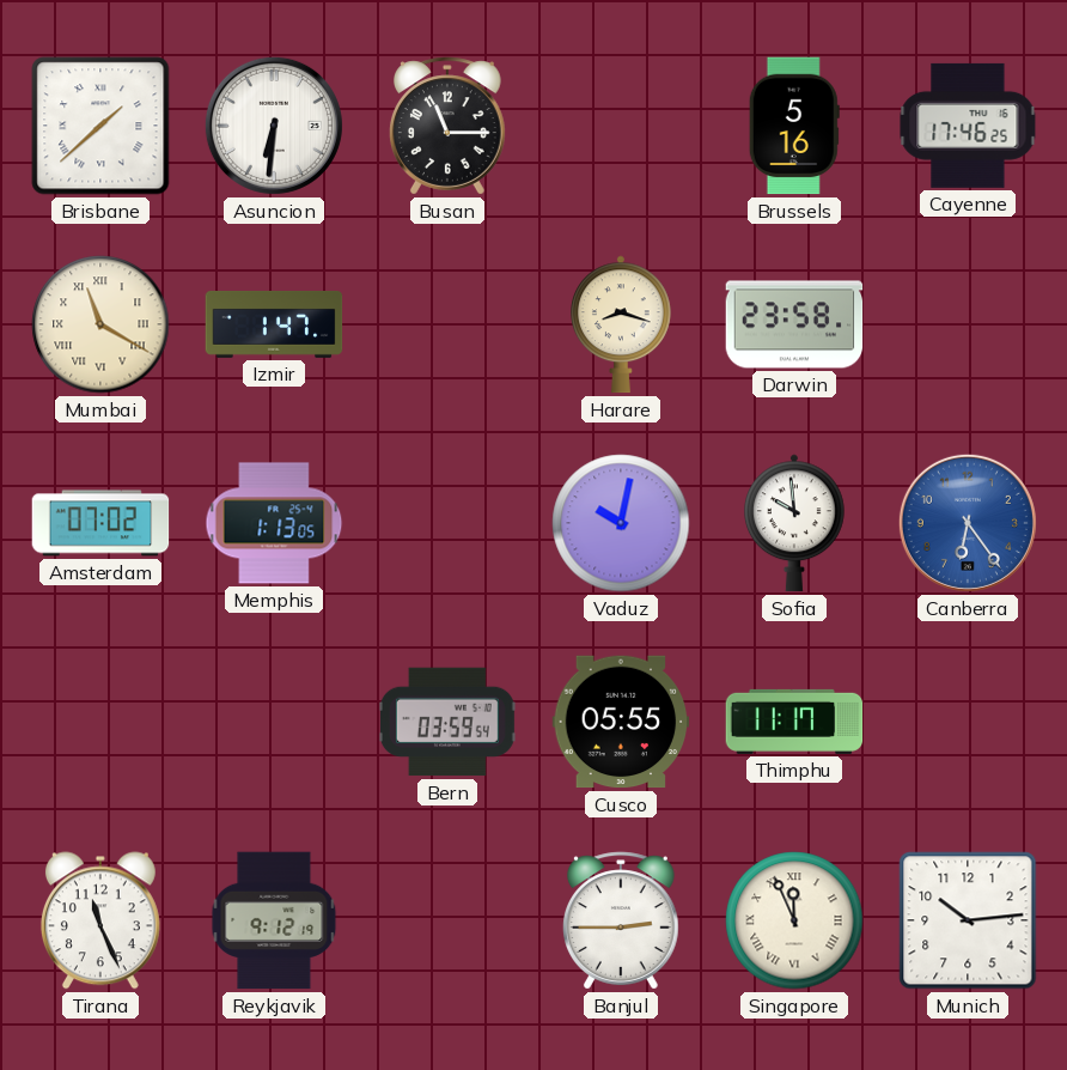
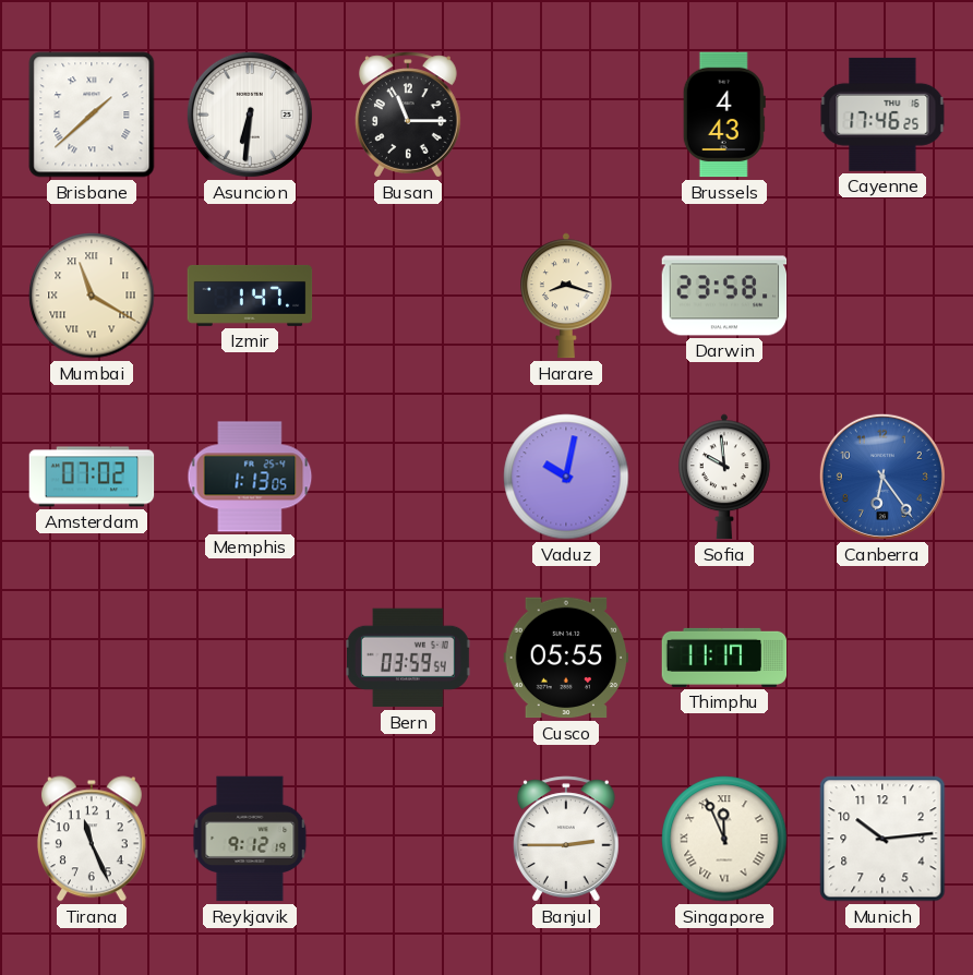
Brussels: 5:16 -> 4:43
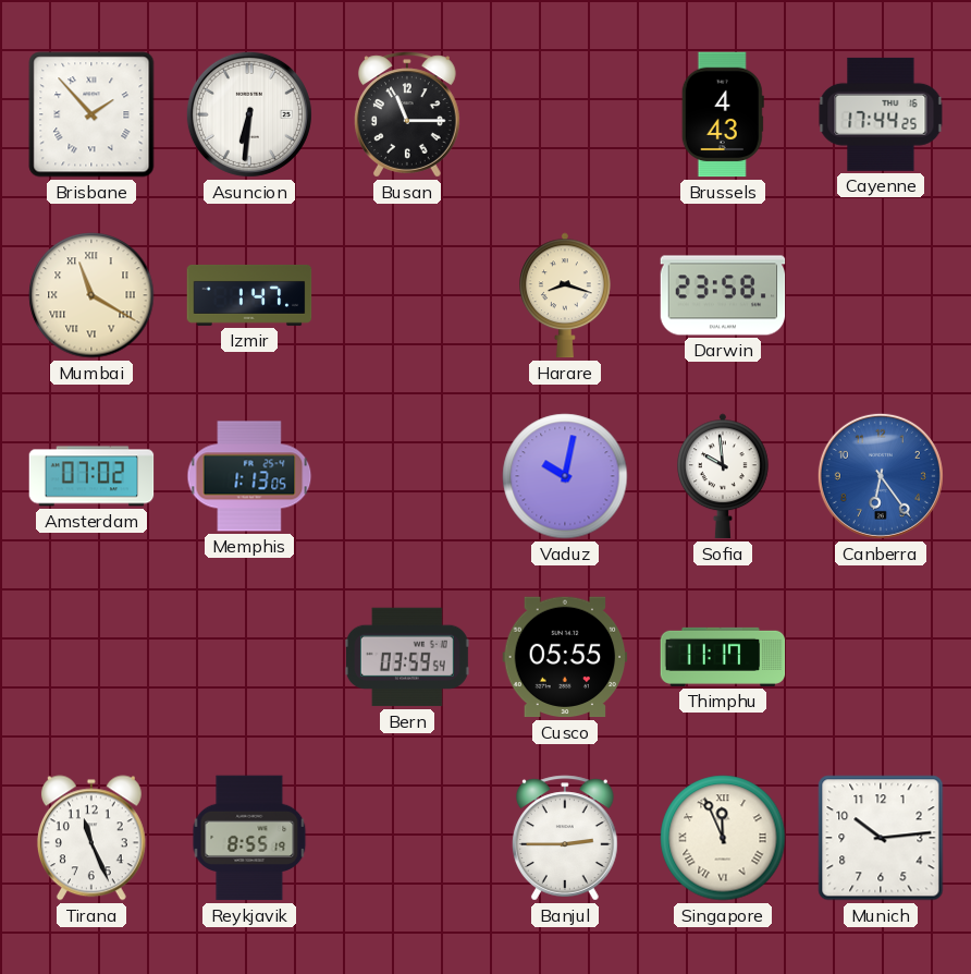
Brisbane: 1:38 -> 1:53
Cayenne: 17:46 -> 17:44
Reykjavik: 9:12 -> 8:55
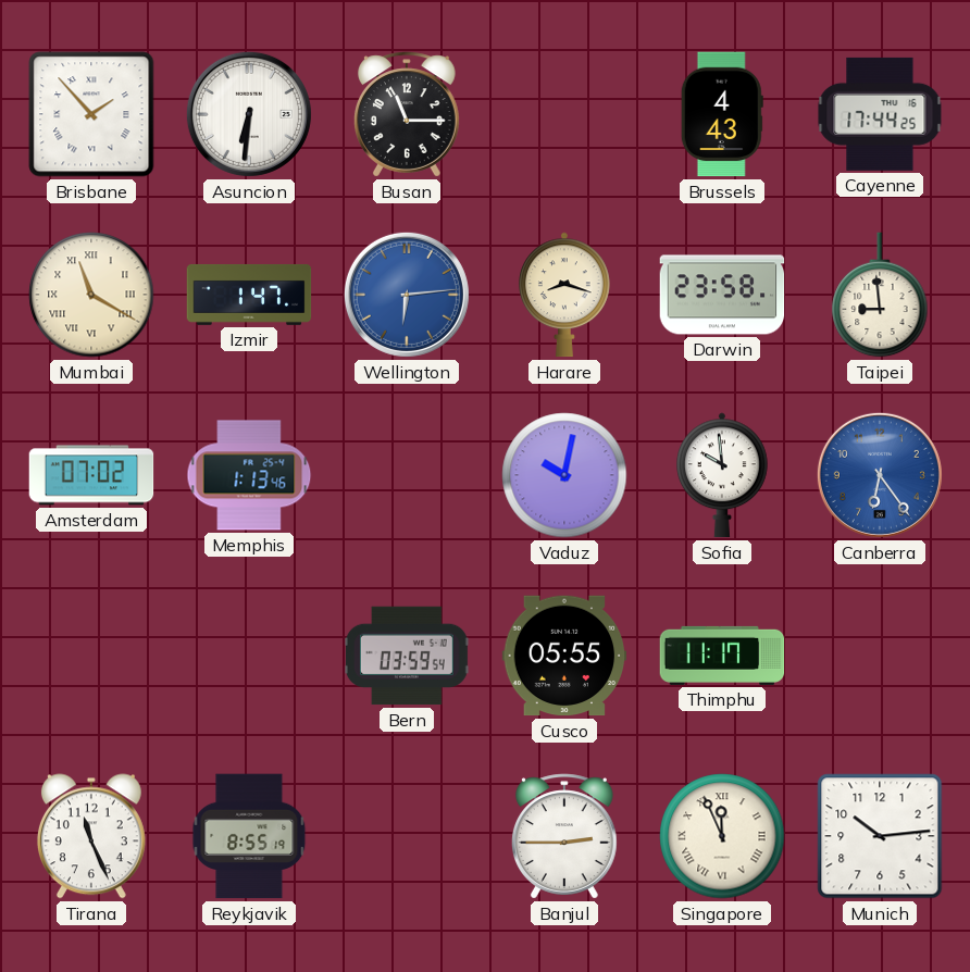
Wellington: none -> 6:14
Taipei: none -> 8:59
Memphis: 1:13:05 -> 1:13:46
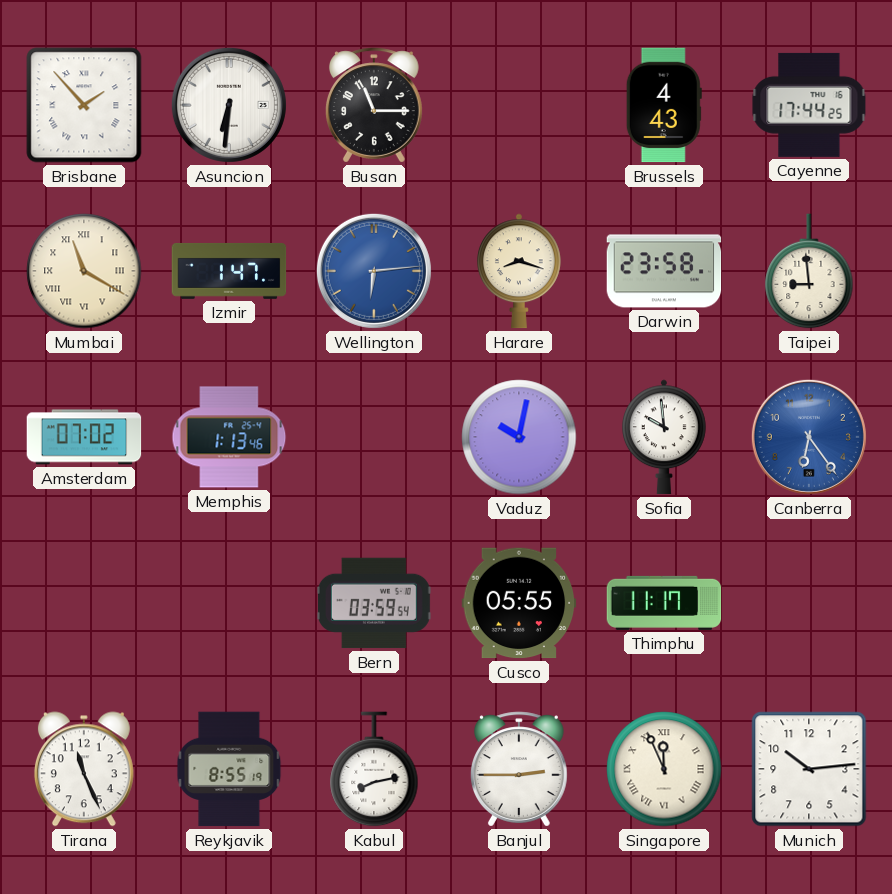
Kabul: none -> 8:13
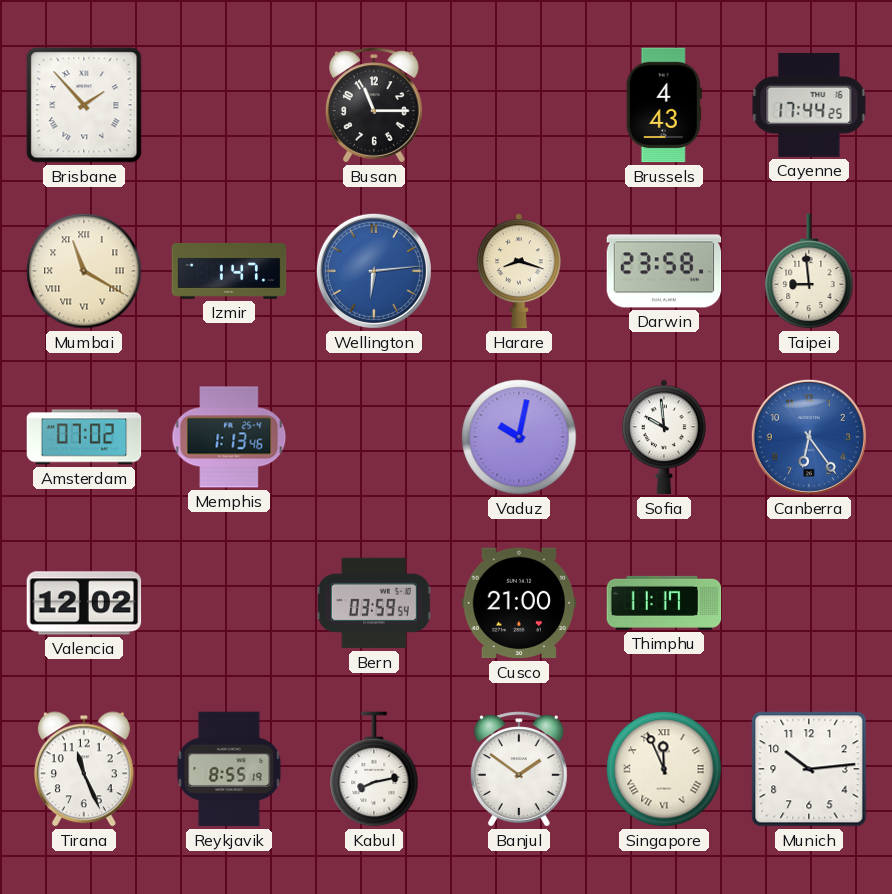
Asuncion: 6:31 -> none
Valencia: none -> 12:02
Cusco: 05:55 -> 21:00
Banjul: 2:45 -> 1:51
